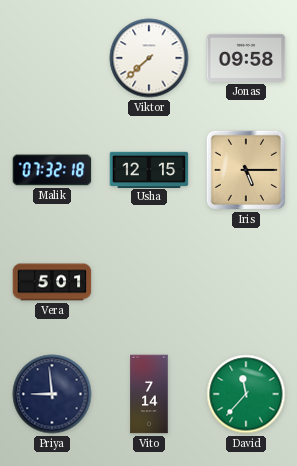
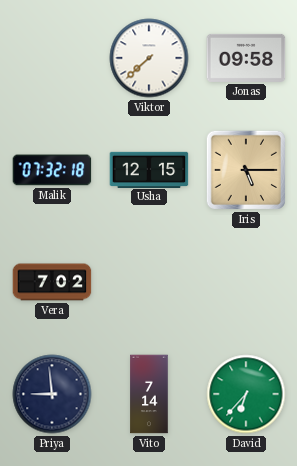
Vera: 5:01 -> 7:02
David: 11:37 -> 6:37
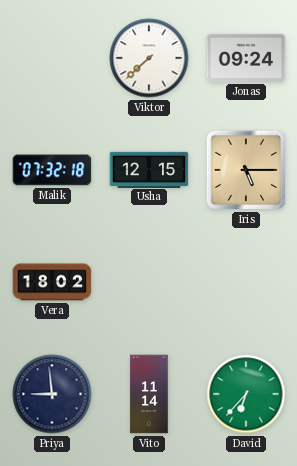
Jonas: 09:58 -> 09:24
Vera: 7:02 -> 18:02
Vito: 7:14 -> 11:14
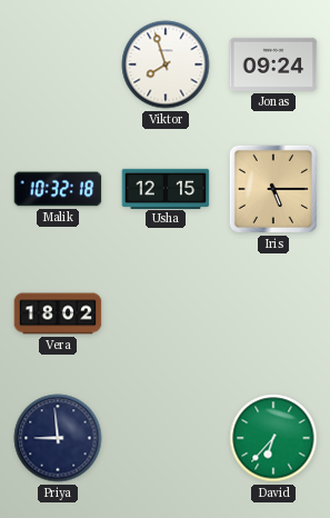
Viktor: 7:38 -> 7:57
Malik: 07:32 -> 10:32
Vito: 11:14 -> none
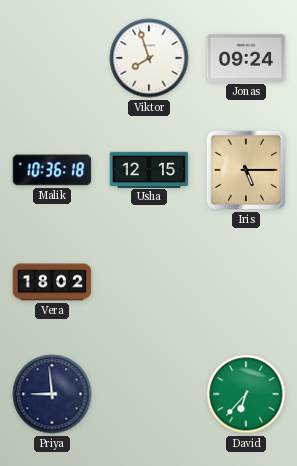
Malik: 10:32 -> 10:36
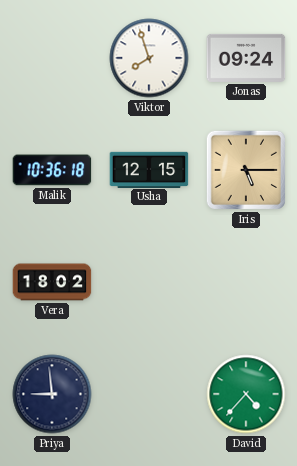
David: 6:37 -> 4:37
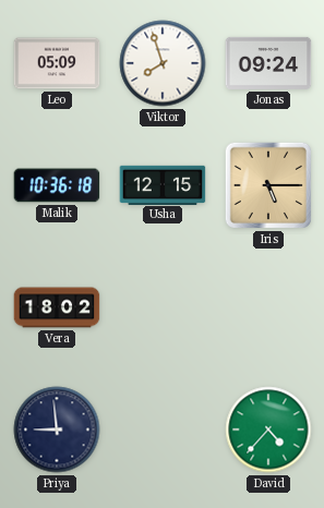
Leo: none -> 05:09
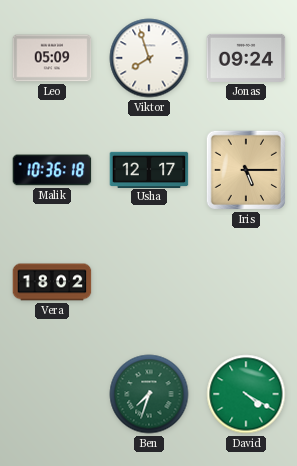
Usha: 12:15 -> 12:17
Priya: 8:59 -> none
Ben: none -> 7:33
David: 4:37 -> 4:20
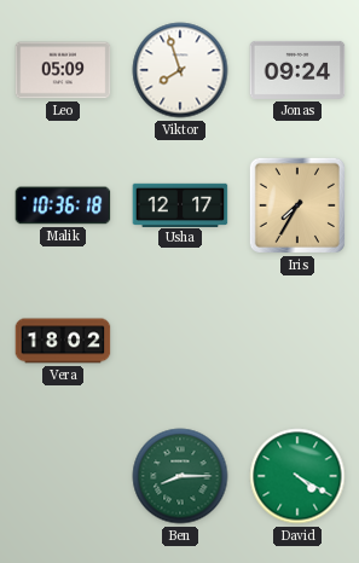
Iris: 5:15 -> 7:35
Ben: 7:33 -> 8:15
